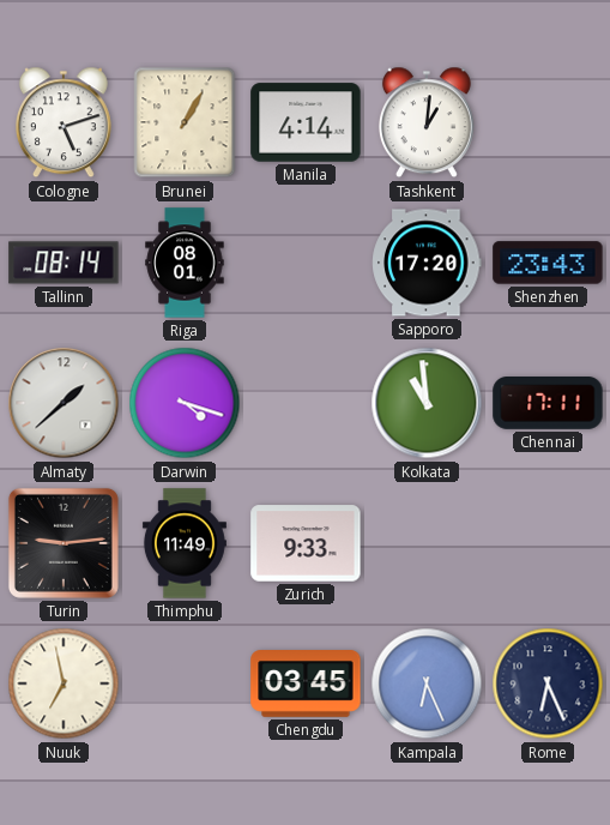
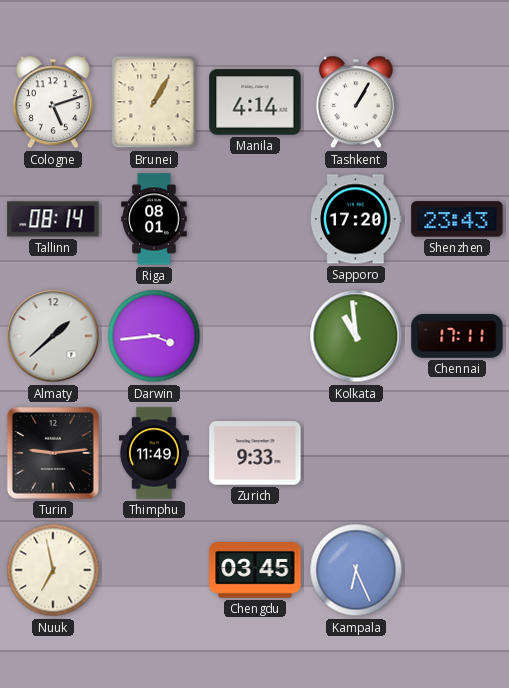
Tashkent: 1:01 -> 1:05
Darwin: 4:18 -> 3:44
Rome: 6:26 -> none
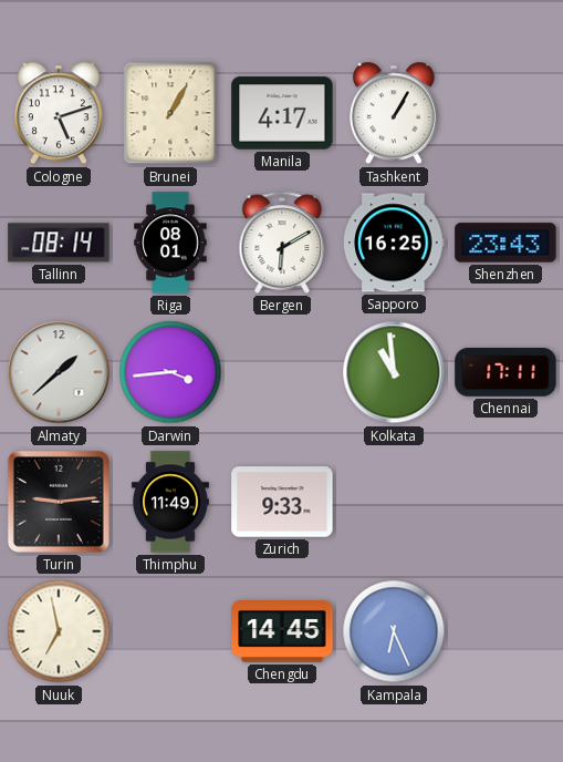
Manila: 4:14 -> 4:17
Bergen: none -> 6:10
Sapporo: 17:20 -> 16:25
Chengdu: 03:45 -> 14:45
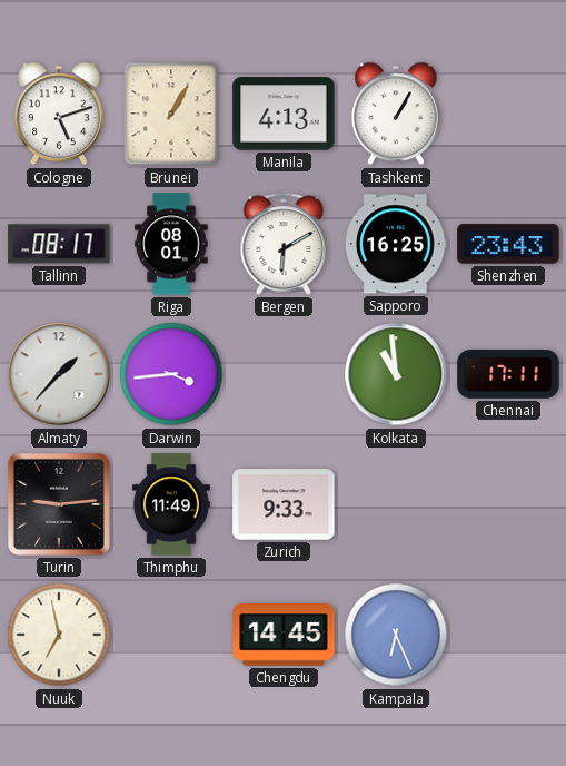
Manila: 4:17 -> 4:13
Tallinn: 08:14 -> 08:17
Almaty: 1:38 -> 1:37
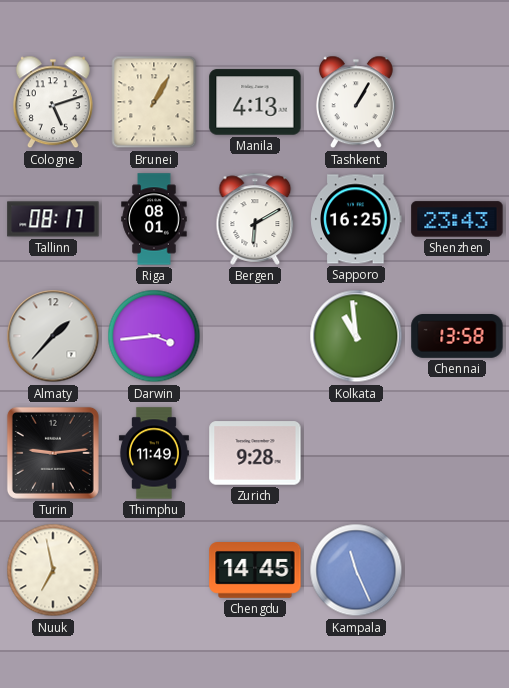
Chennai: 17:11 -> 13:58
Zurich: 9:33 -> 9:28
Kampala: 6:26 -> 11:26
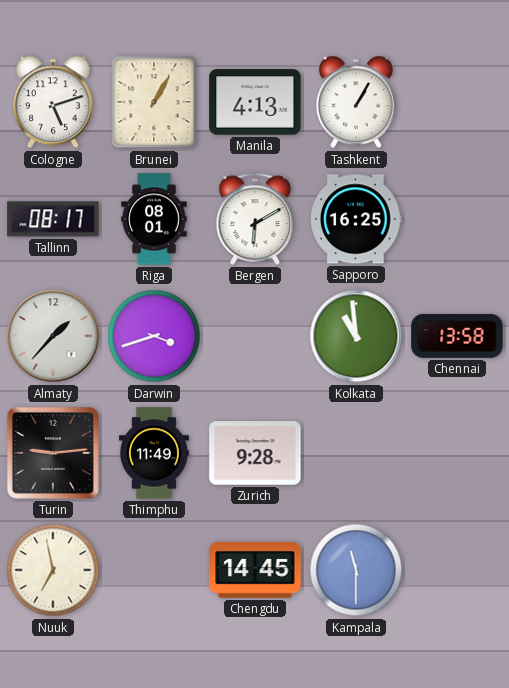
Shenzhen: 23:43 -> none
Darwin: 3:44 -> 3:42
Kampala: 11:26 -> 11:30
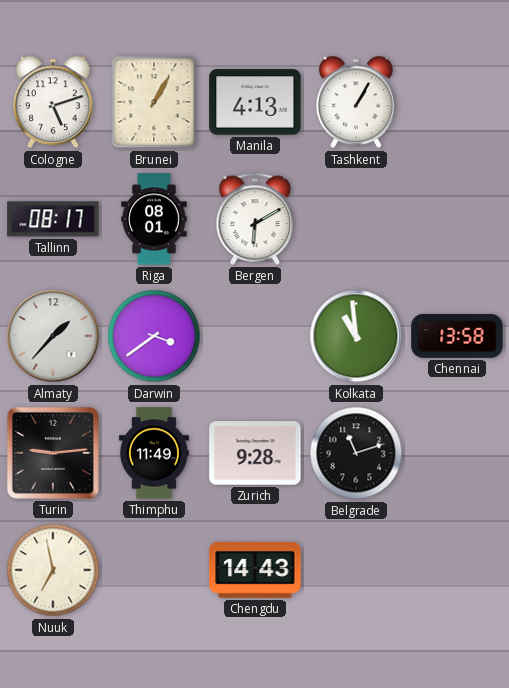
Sapporo: 16:25 -> none
Darwin: 3:42 -> 3:39
Belgrade: none -> 11:12
Chengdu: 14:45 -> 14:43
Kampala: 11:30 -> none
